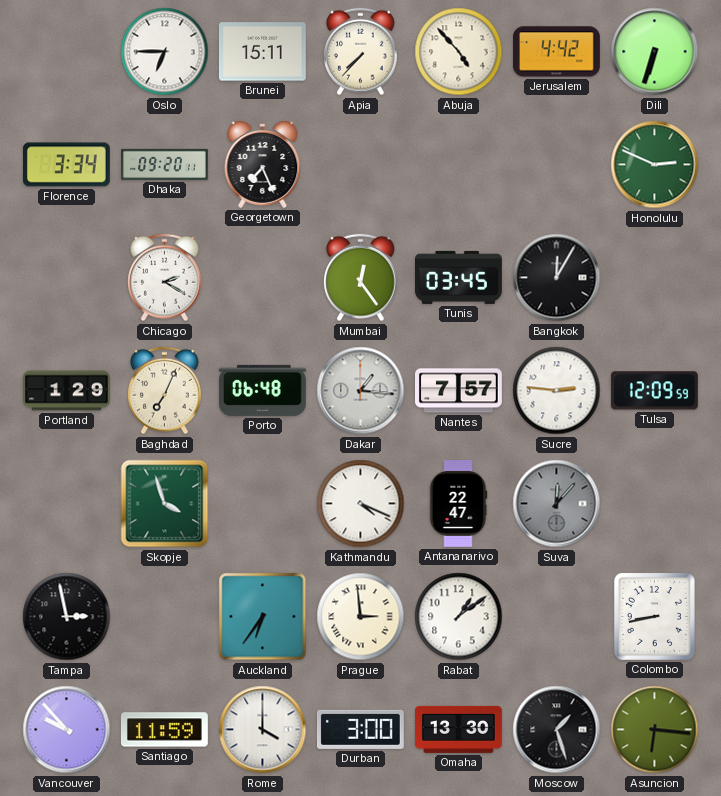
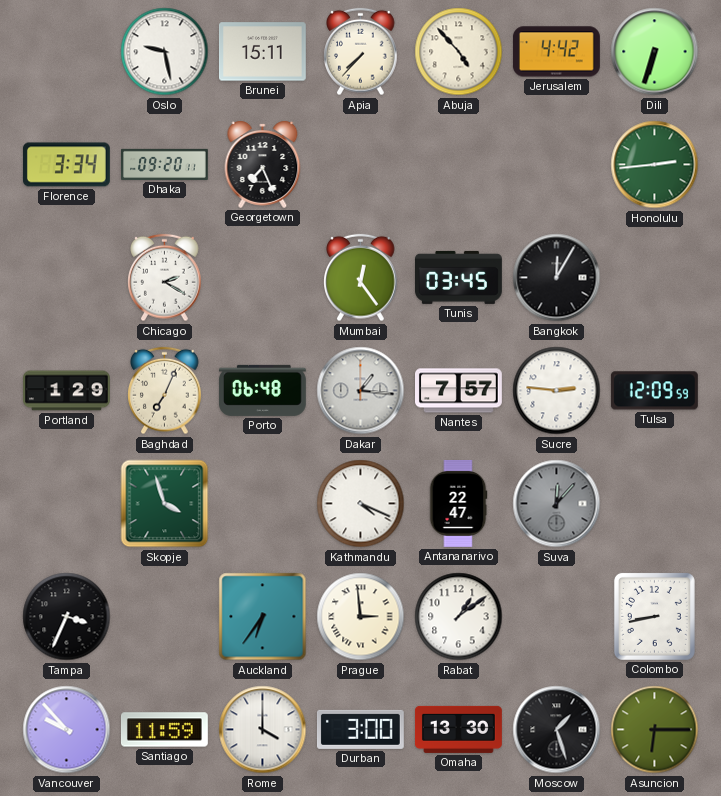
Oslo: 6:45 -> 9:28
Honolulu: 2:49 -> 2:44
Tampa: 2:58 -> 3:34
Asuncion: 6:16 -> 6:15
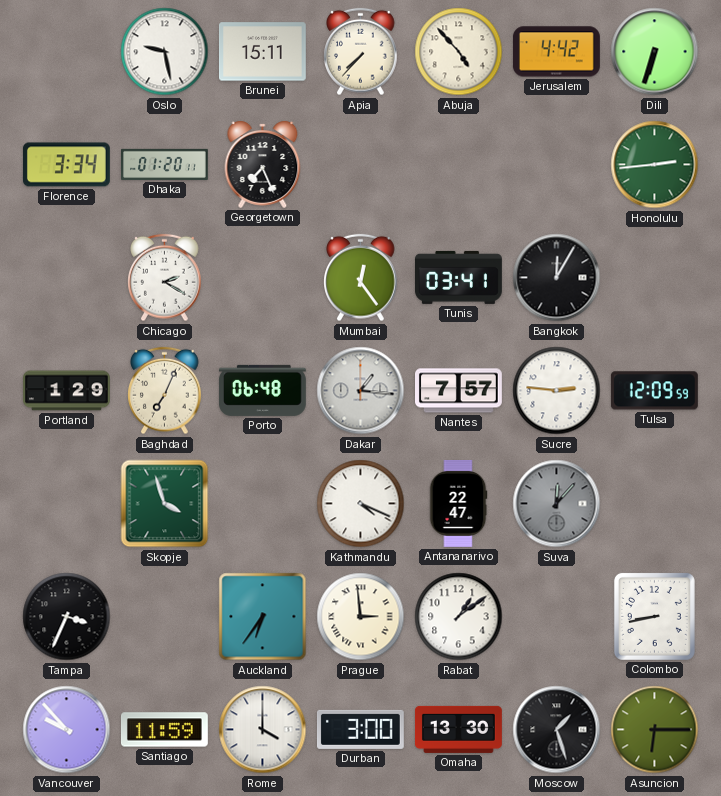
Dhaka: 09:20 -> 01:20
Tunis: 03:45 -> 03:41
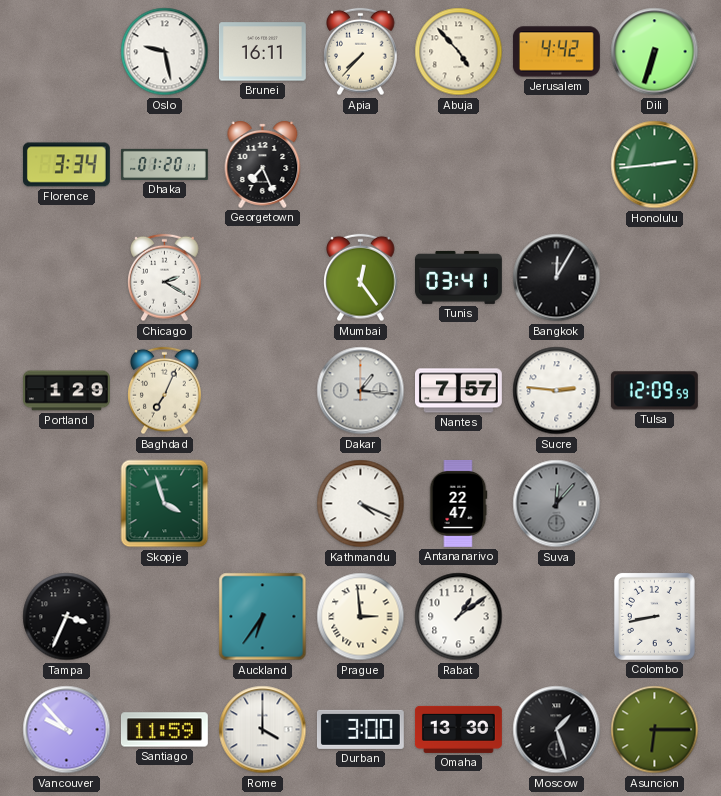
Brunei: 15:11 -> 16:11
Porto: 06:48 -> none
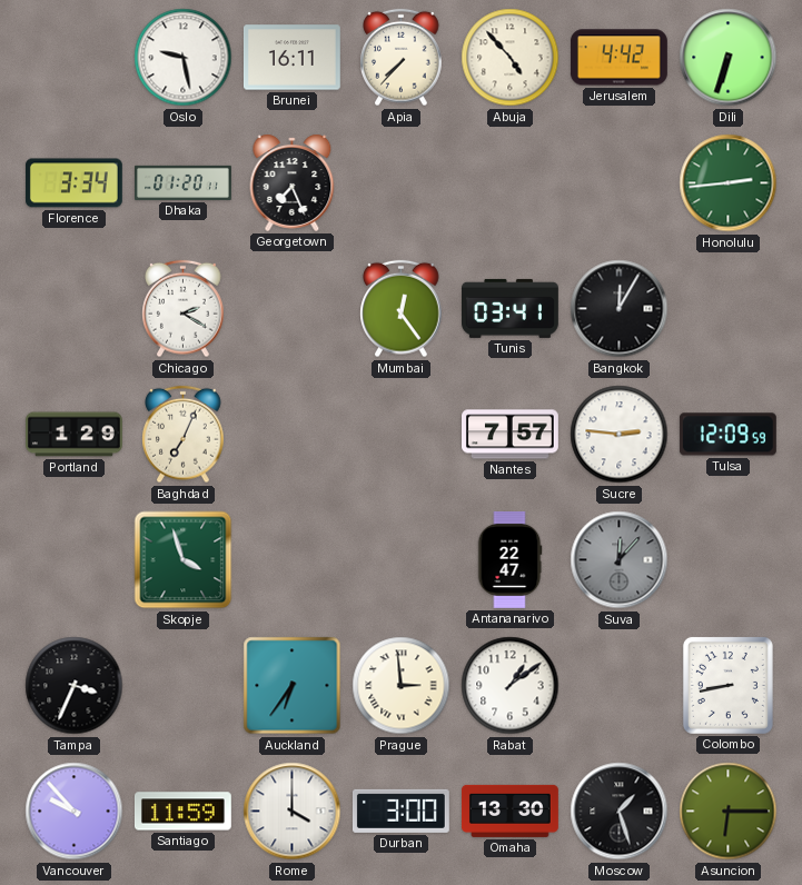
Dakar: 1:16 -> none
Kathmandu: 4:19 -> none
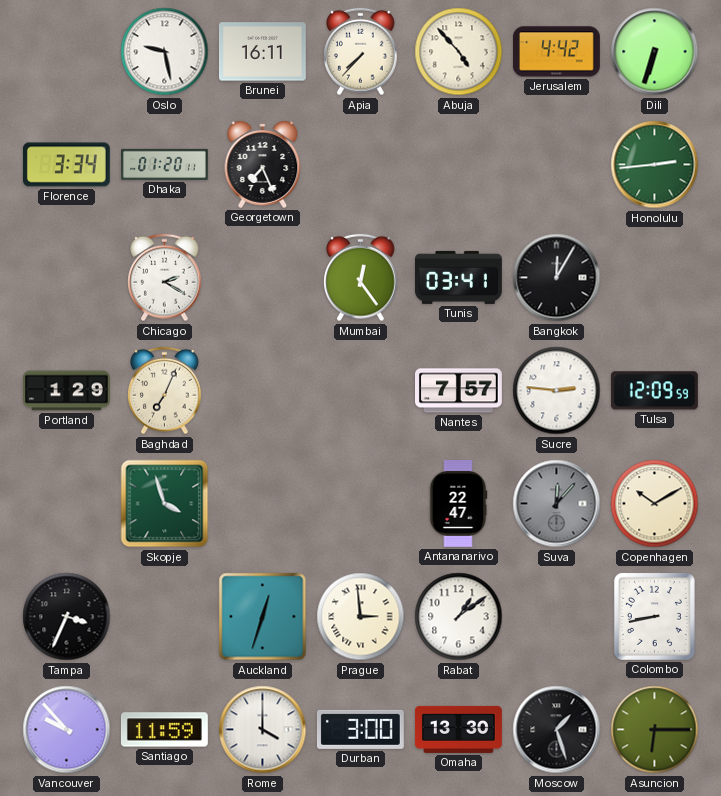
Copenhagen: none -> 10:10
Auckland: 6:36 -> 12:33
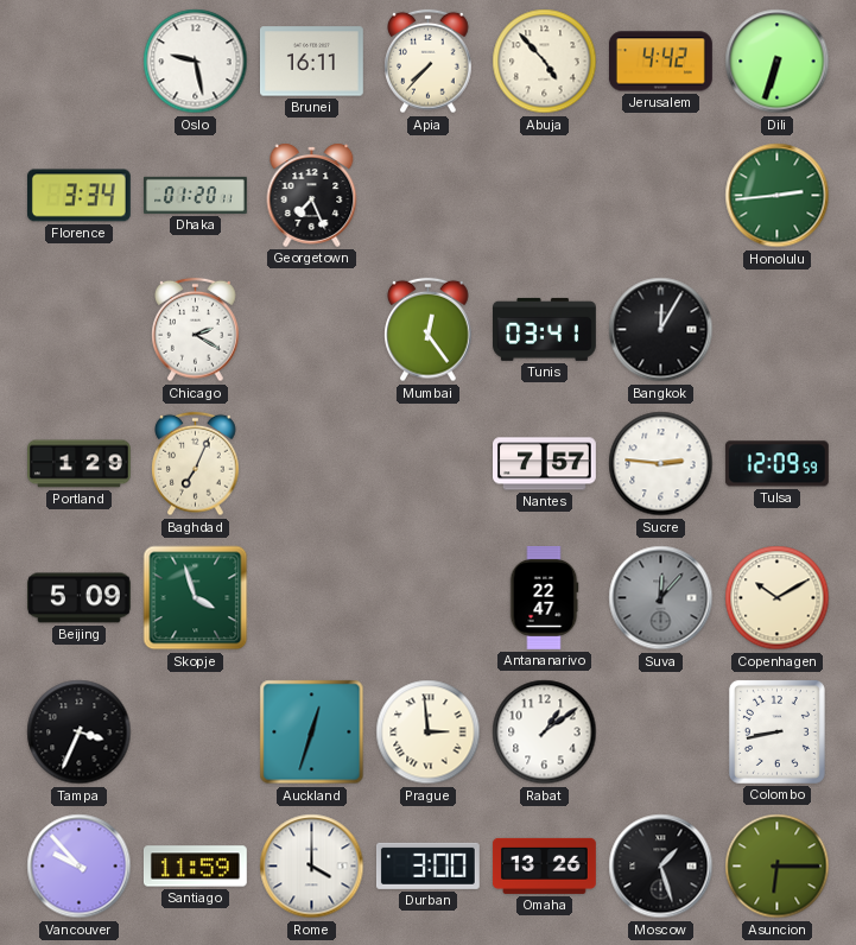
Beijing: none -> 5:09
Omaha: 13:30 -> 13:26
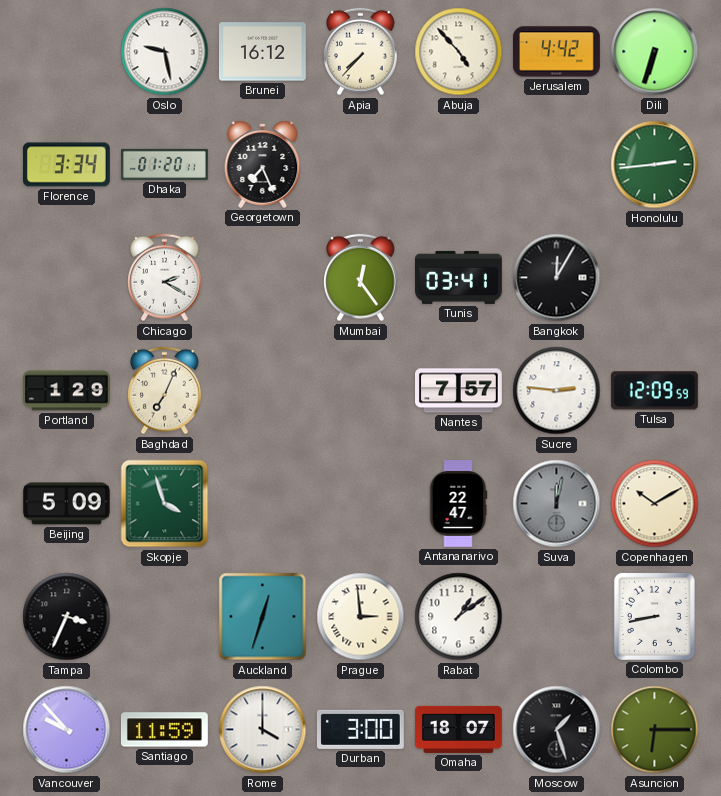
Brunei: 16:11 -> 16:12
Suva: 12:07 -> 12:02
Omaha: 13:26 -> 18:07
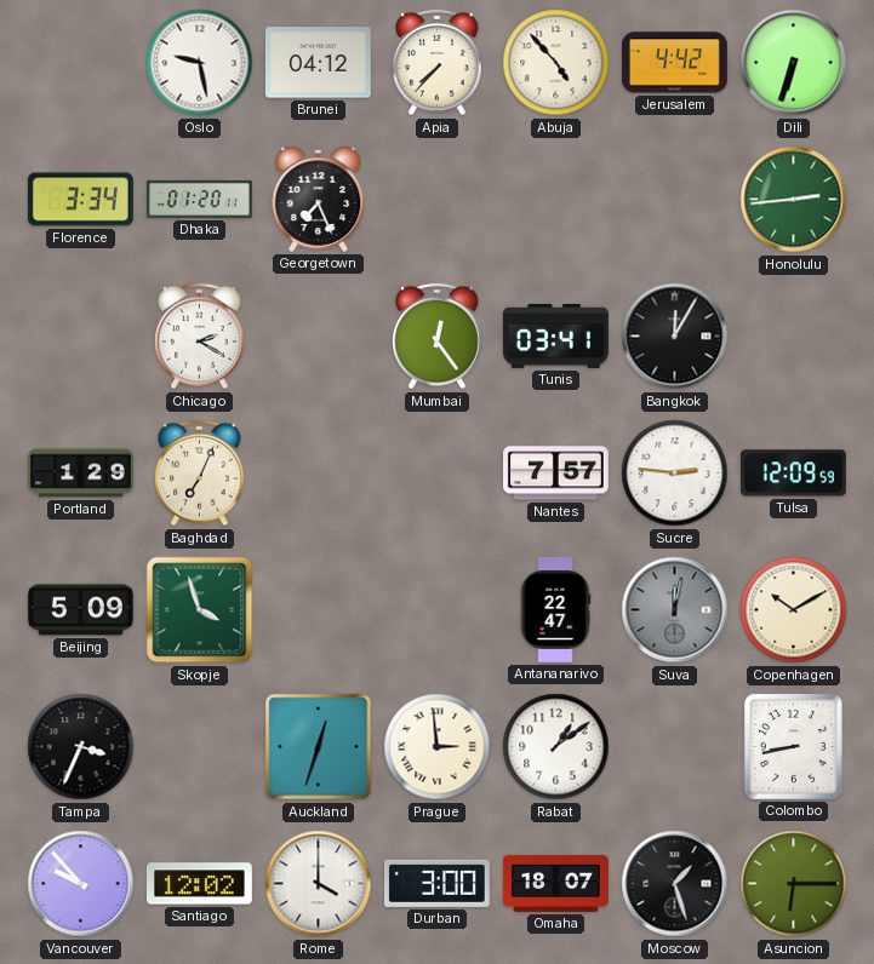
Brunei: 16:12 -> 04:12
Santiago: 11:59 -> 12:02
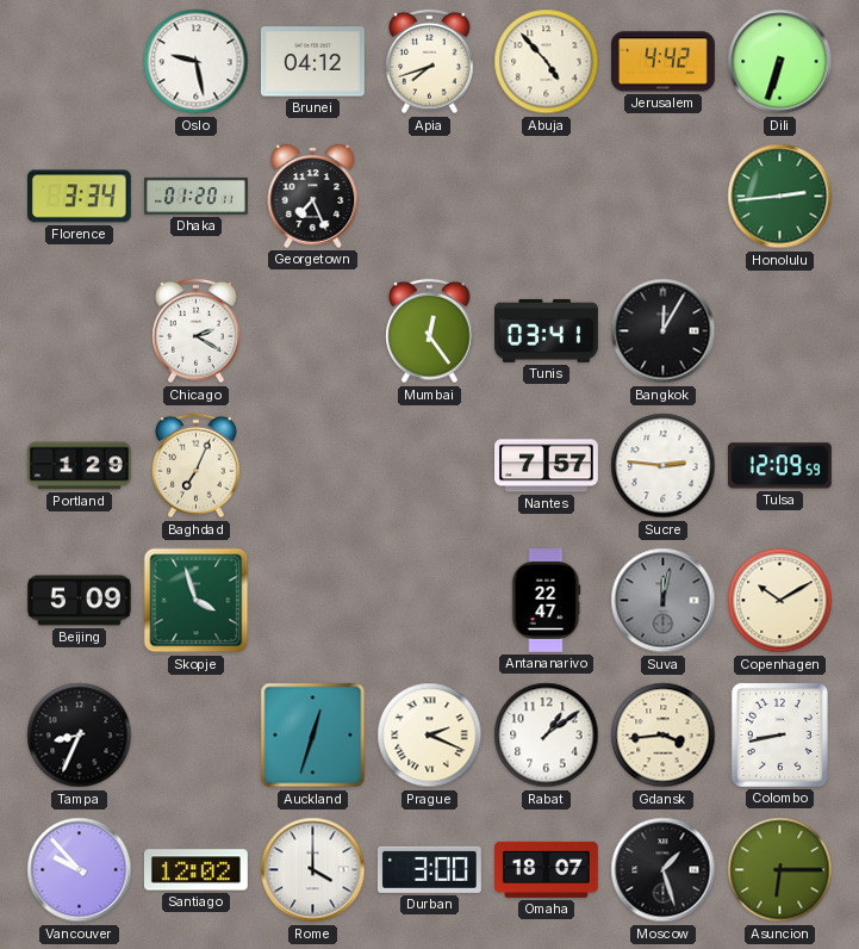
Apia: 7:37 -> 7:42
Tampa: 3:34 -> 8:34
Prague: 2:59 -> 2:19
Gdansk: none -> 3:44
